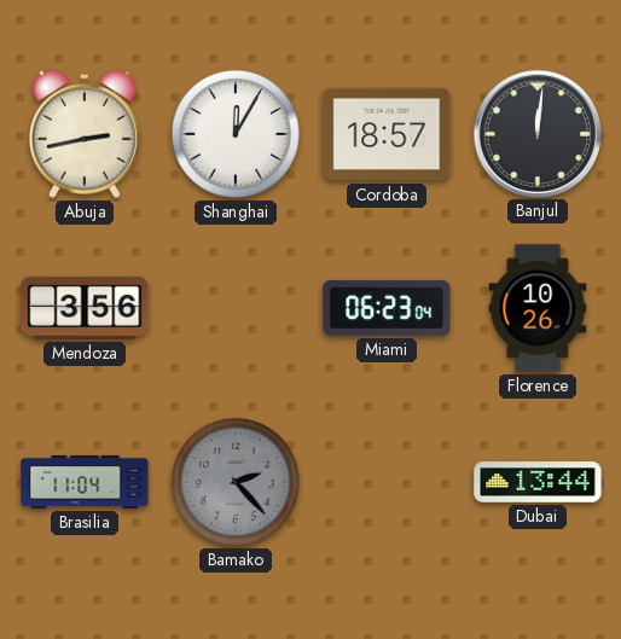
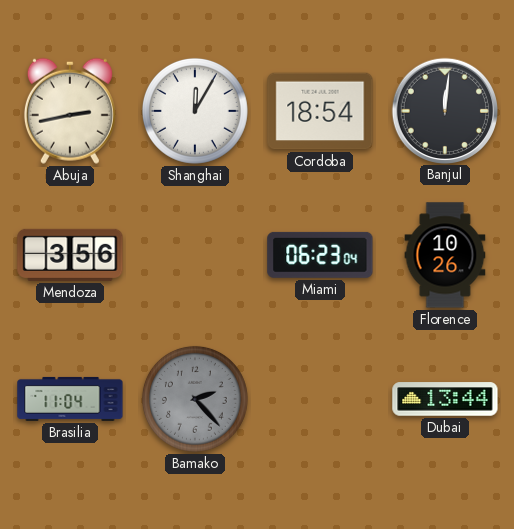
Cordoba: 18:57 -> 18:54
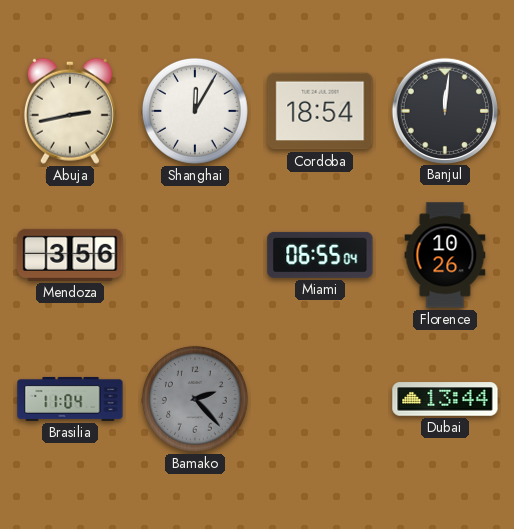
Miami: 06:23 -> 06:55
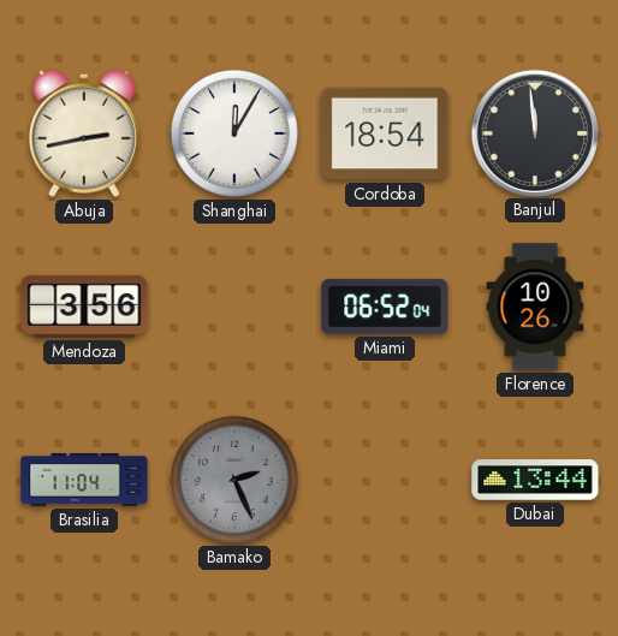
Banjul: 12:01 -> 11:59
Miami: 06:55 -> 06:52
Bamako: 2:23 -> 2:26
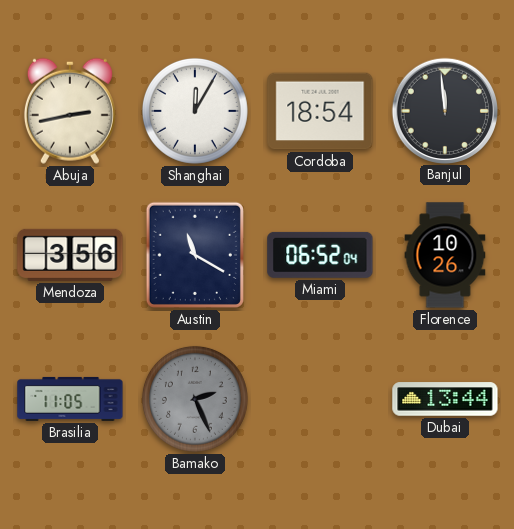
Austin: none -> 11:20
Brasilia: 11:04 -> 11:05
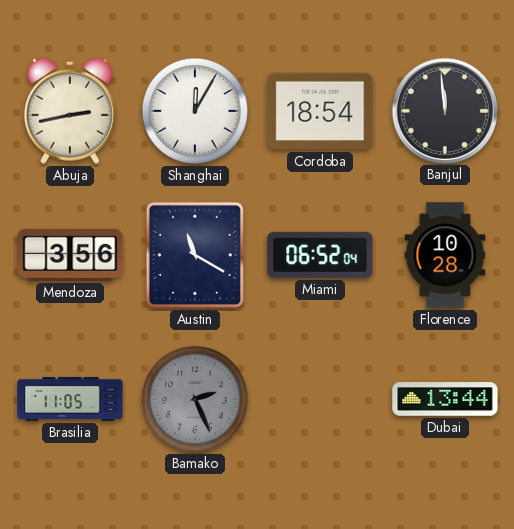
Florence: 10:26 -> 10:28
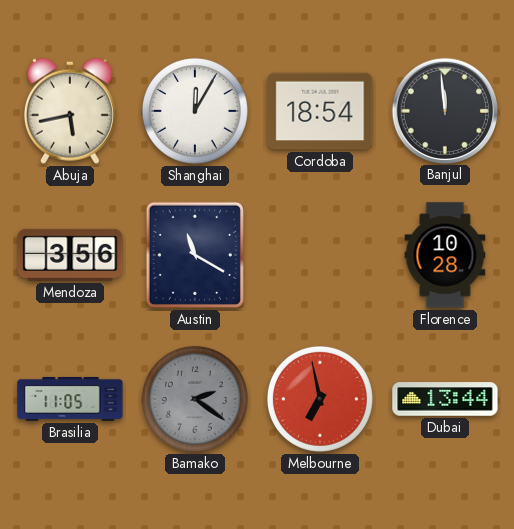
Abuja: 2:43 -> 5:43
Miami: 06:52 -> none
Bamako: 2:26 -> 2:21
Melbourne: none -> 6:58
